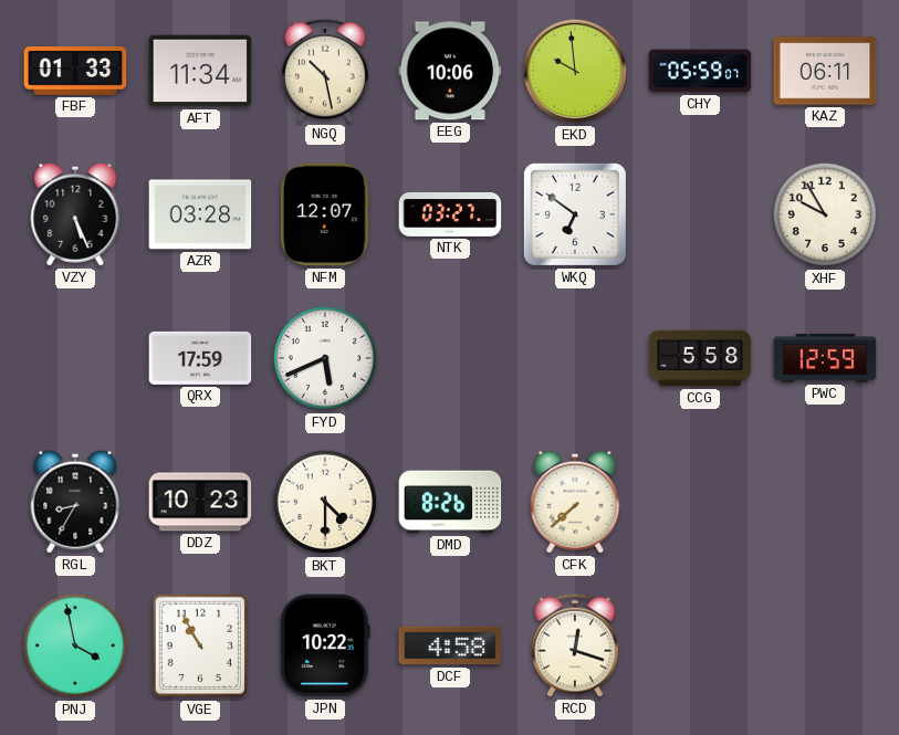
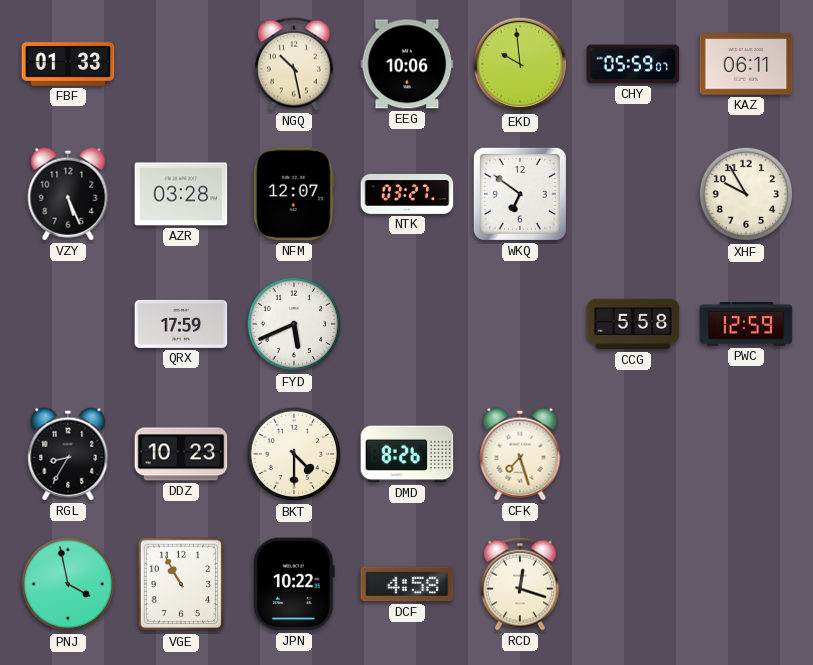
AFT: 11:34 -> none
CFK: 7:38 -> 7:27
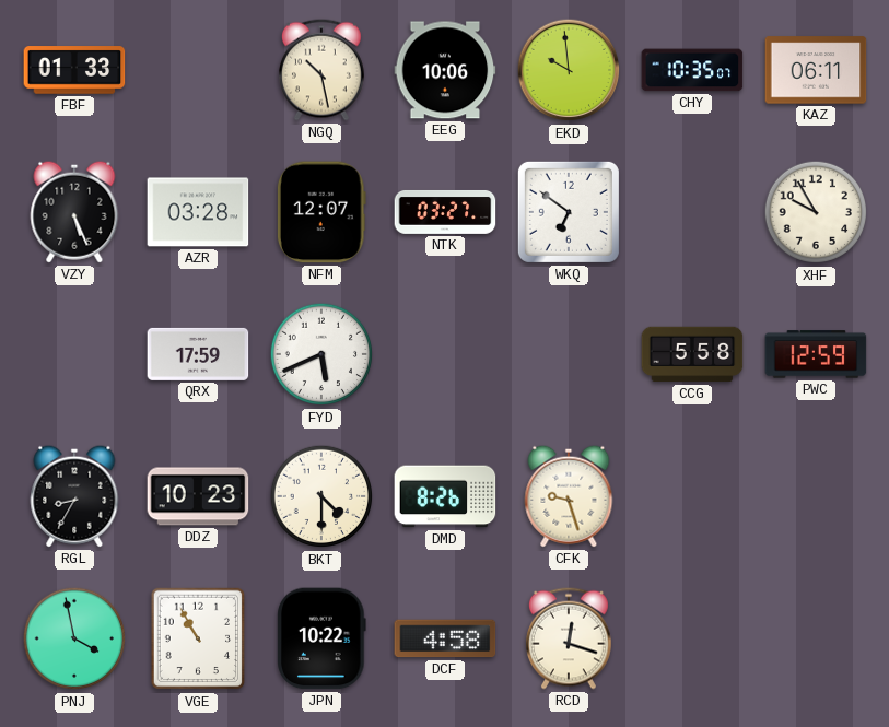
CHY: 05:59 -> 10:35
CFK: 7:27 -> 9:27
